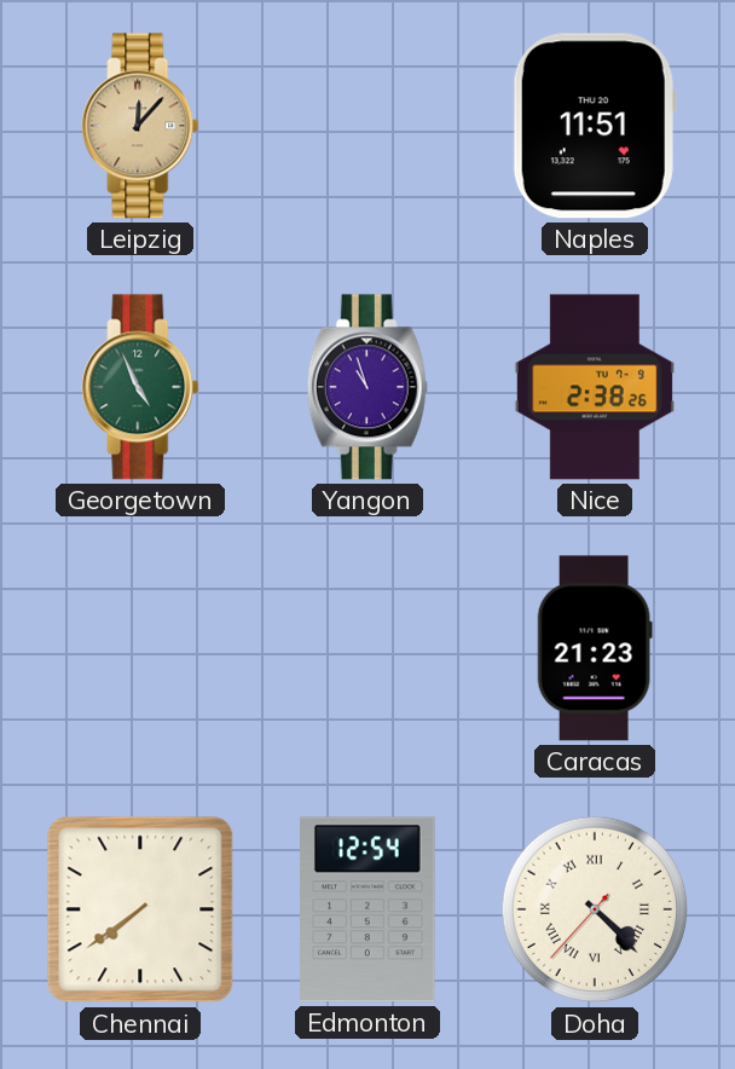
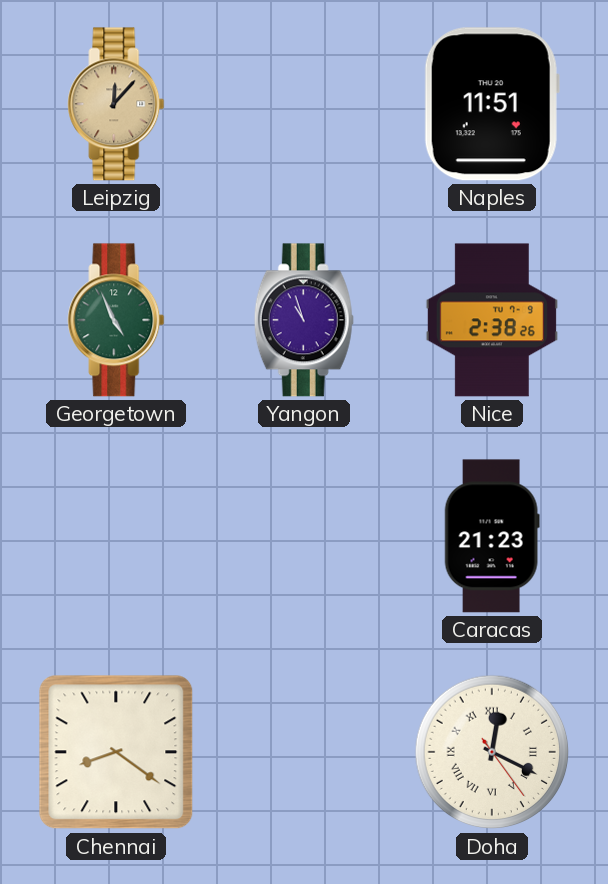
Chennai: 7:39 -> 8:21
Edmonton: 12:54 -> none
Doha: 4:22 -> 12:19
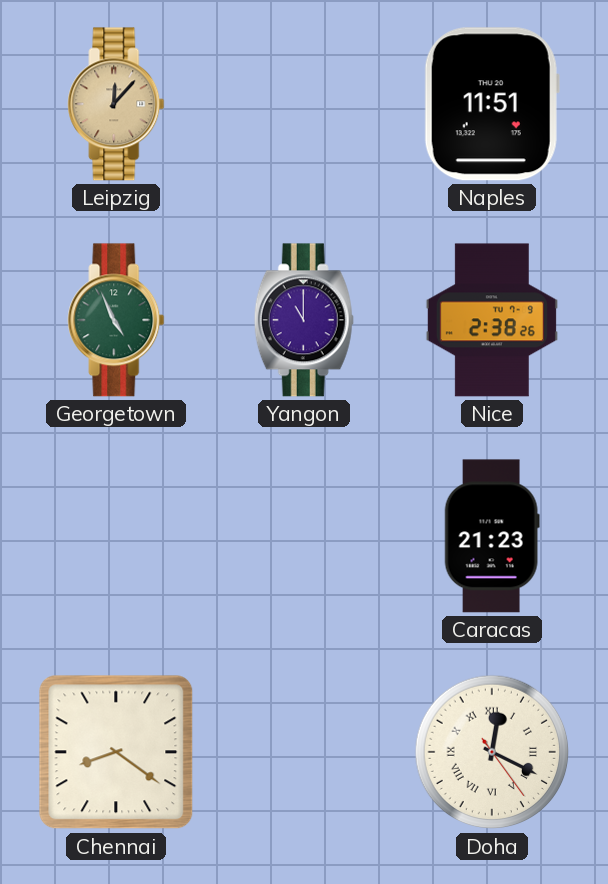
Yangon: 10:57 -> 11:00
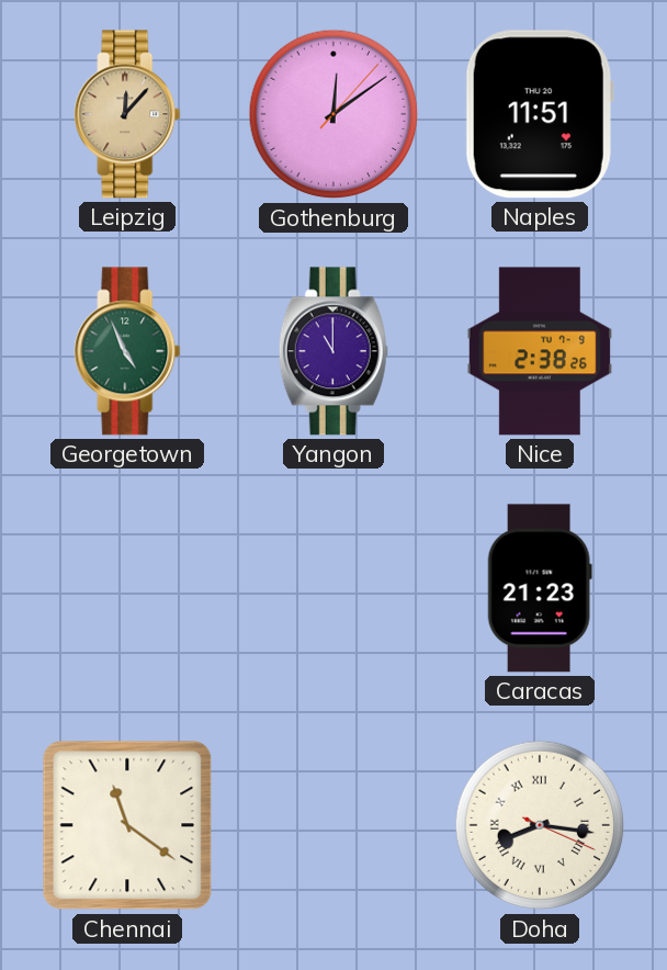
Gothenburg: none -> 12:09
Chennai: 8:21 -> 11:21
Doha: 12:19 -> 8:16
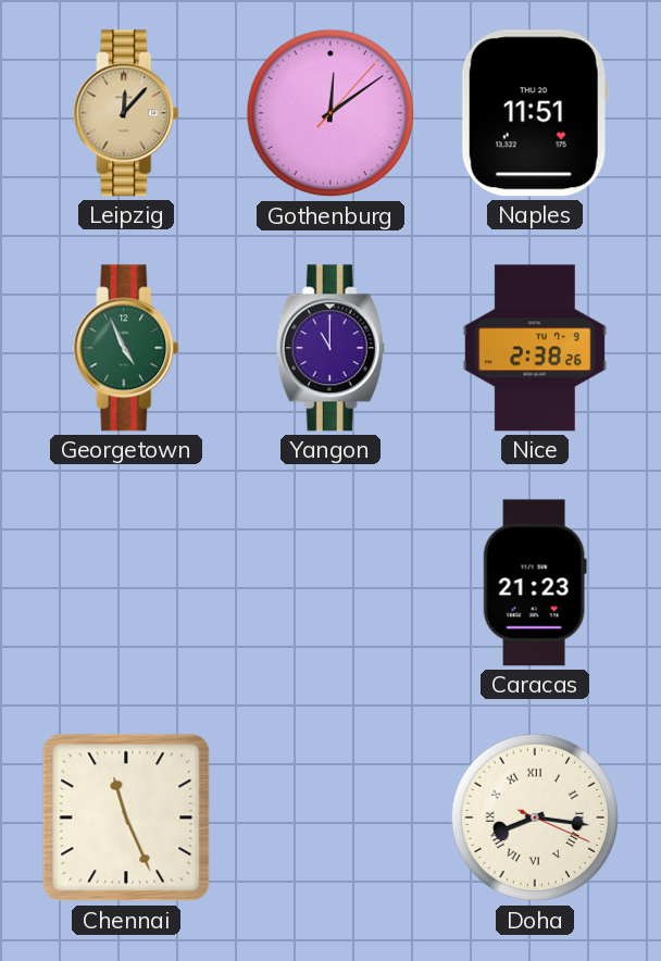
Chennai: 11:21 -> 11:26
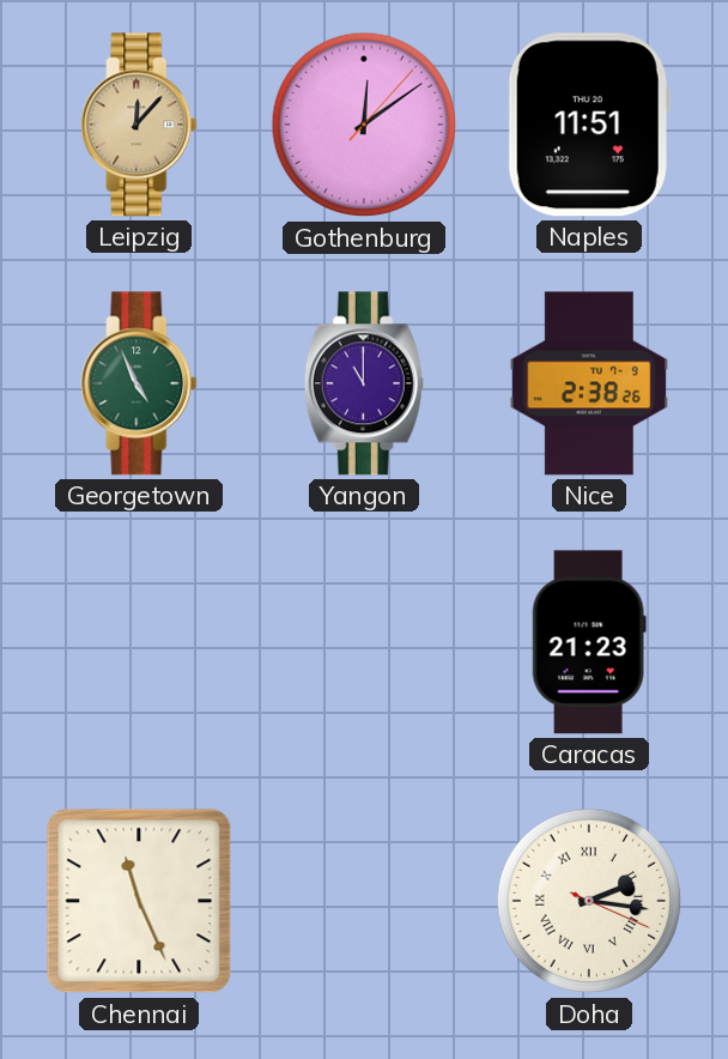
Doha: 8:16 -> 2:16
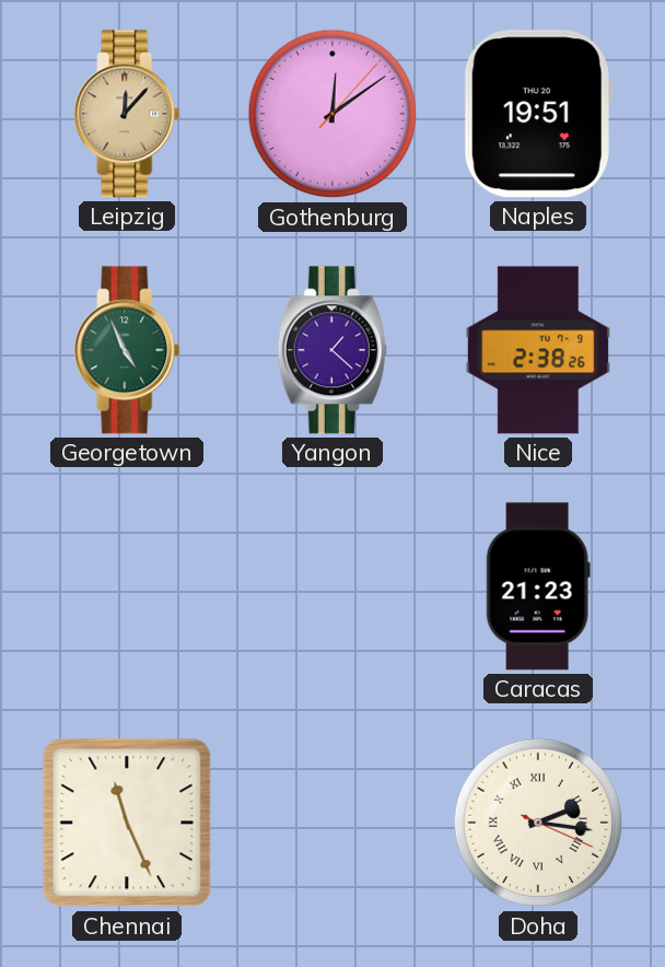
Naples: 11:51 -> 19:51
Yangon: 11:00 -> 1:22
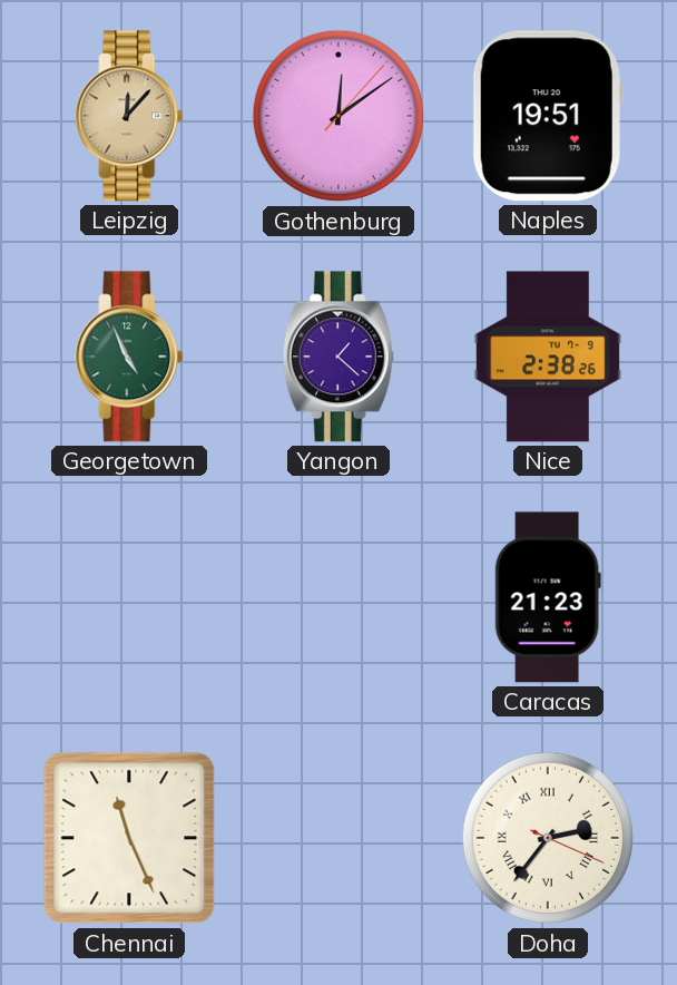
Doha: 2:16 -> 2:36
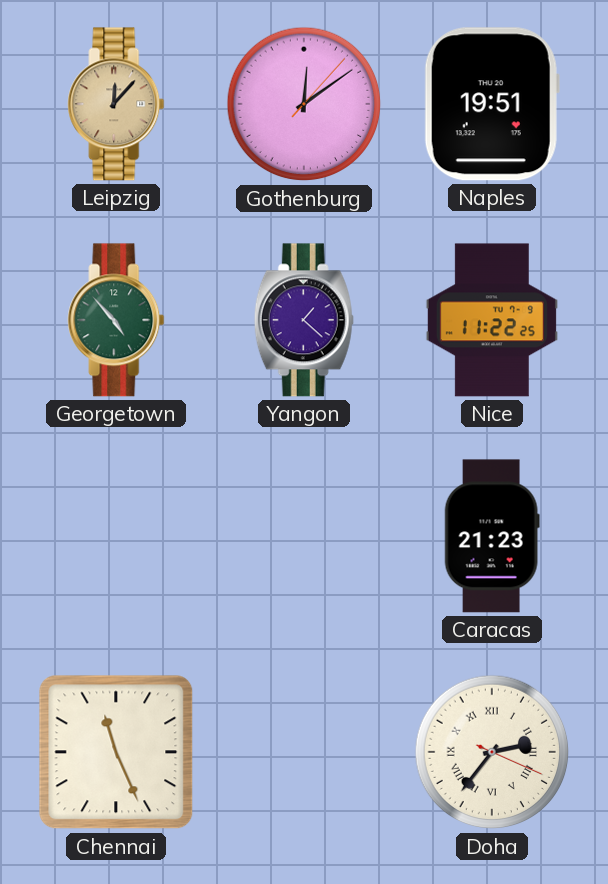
Georgetown: 4:56 -> 4:53
Nice: 2:38 -> 11:22
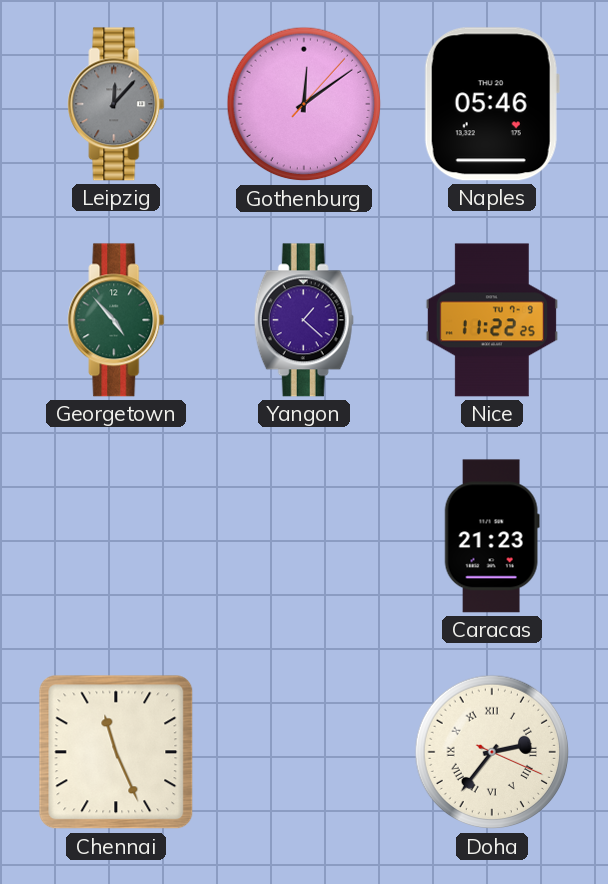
Leipzig dial: champagne -> grey
Naples: 19:51 -> 05:46
